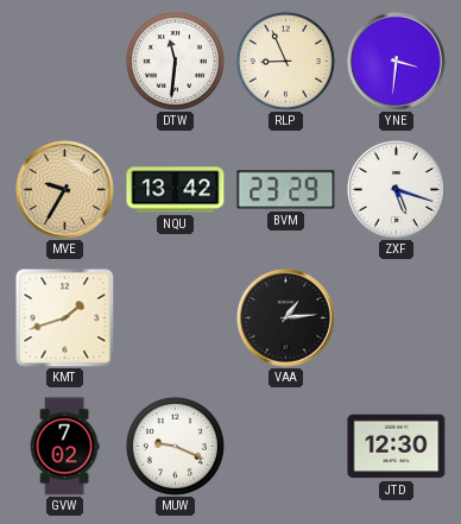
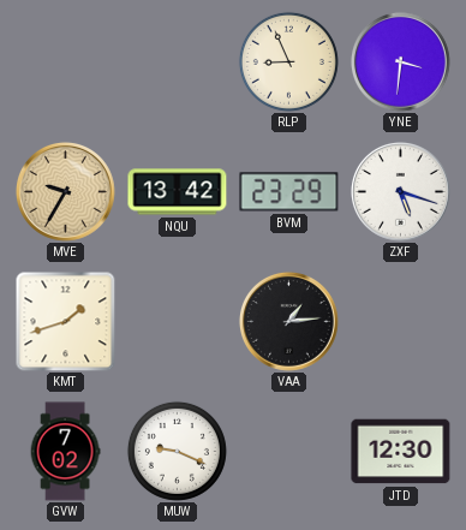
DTW: 11:31 -> none
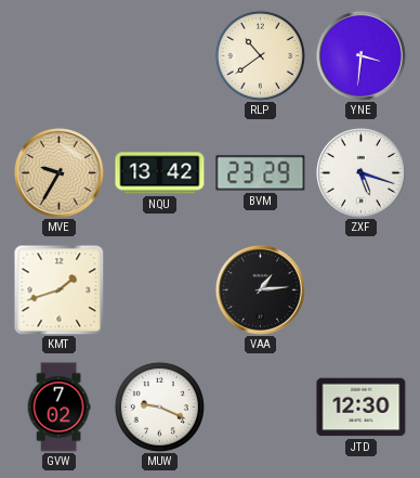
RLP: 8:56 -> 10:39
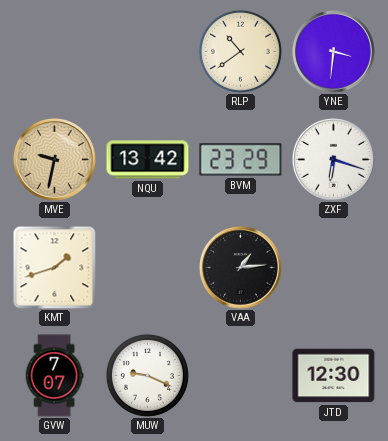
MVE: 9:35 -> 9:32
ZXF: 5:18 -> 6:18
GVW: 7:02 -> 7:07
